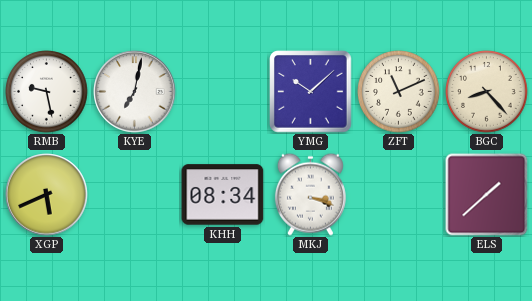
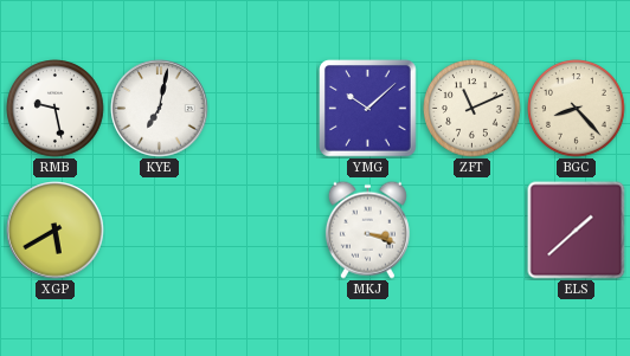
XGP: 5:41 -> 5:40
KHH: 08:34 -> none
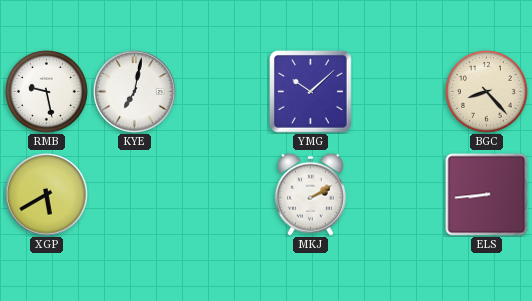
ZFT: 11:11 -> none
MKJ: 3:18 -> 2:10
ELS: 1:38 -> 8:44
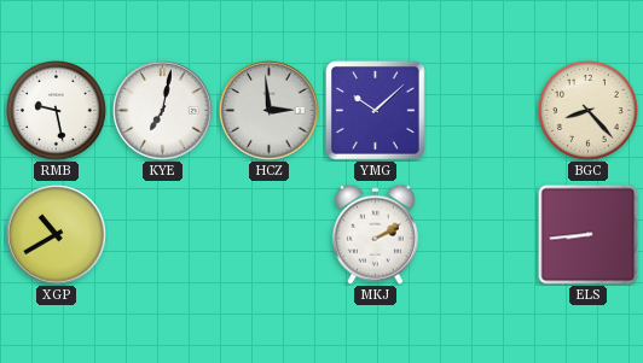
HCZ: none -> 2:59
XGP: 5:40 -> 10:40
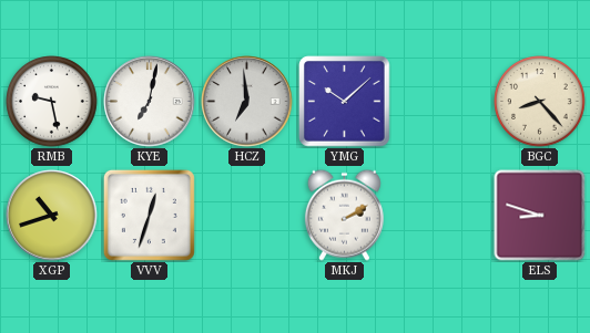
HCZ: 2:59 -> 6:59
XGP: 10:40 -> 10:42
VVV: none -> 12:33
ELS: 8:44 -> 8:48
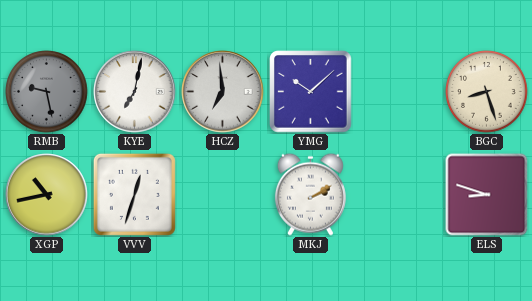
RMB dial: white -> grey
BGC: 8:23 -> 8:27
XGP: 10:42 -> 10:43
